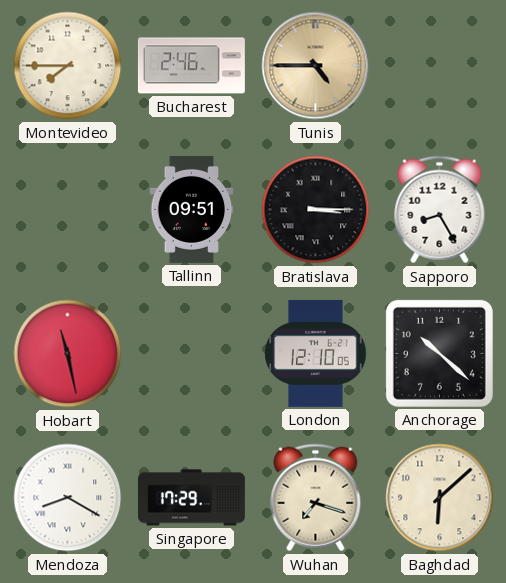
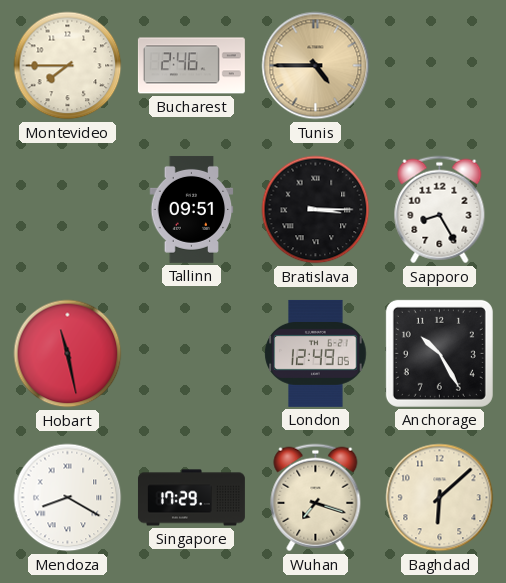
London: 12:10 -> 12:49
Anchorage: 10:22 -> 10:25
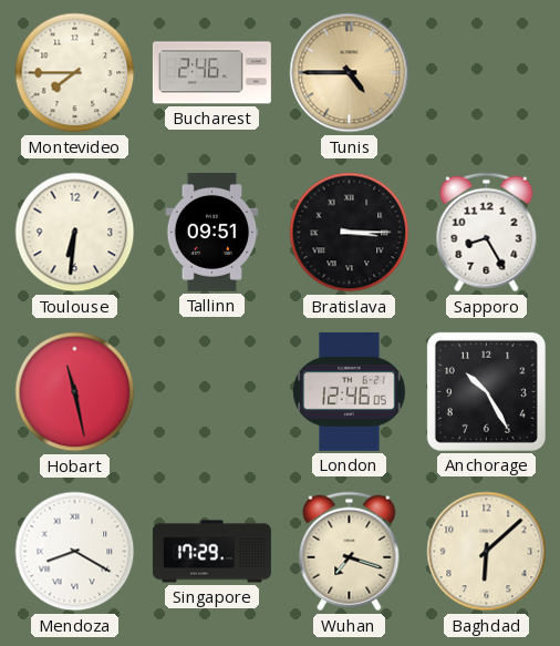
Toulouse: none -> 6:31
London: 12:49 -> 12:46
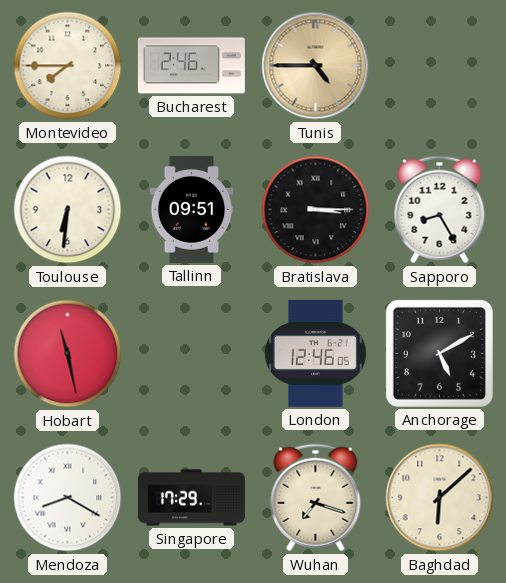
Anchorage: 10:25 -> 5:10
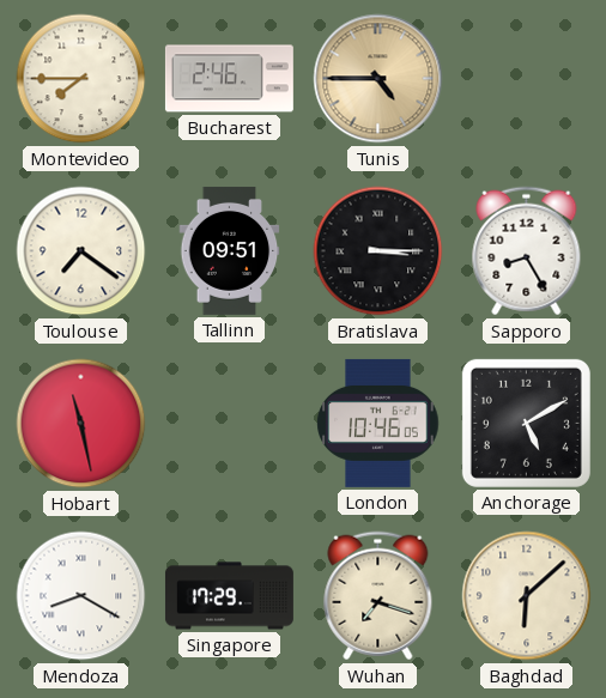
Toulouse: 6:31 -> 7:21
London: 12:46 -> 10:46
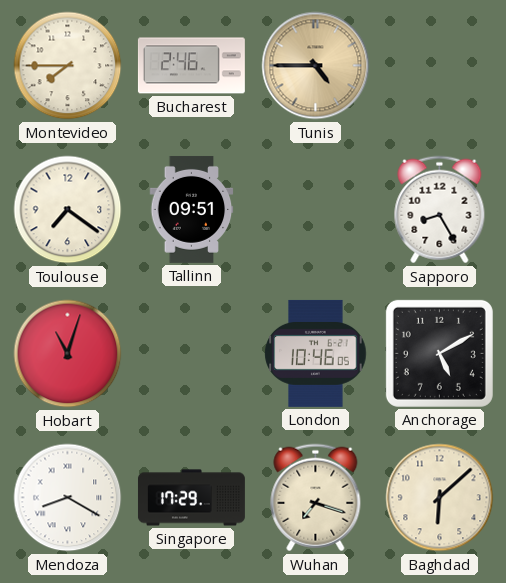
Bratislava: 3:15 -> none
Hobart: 11:28 -> 11:03
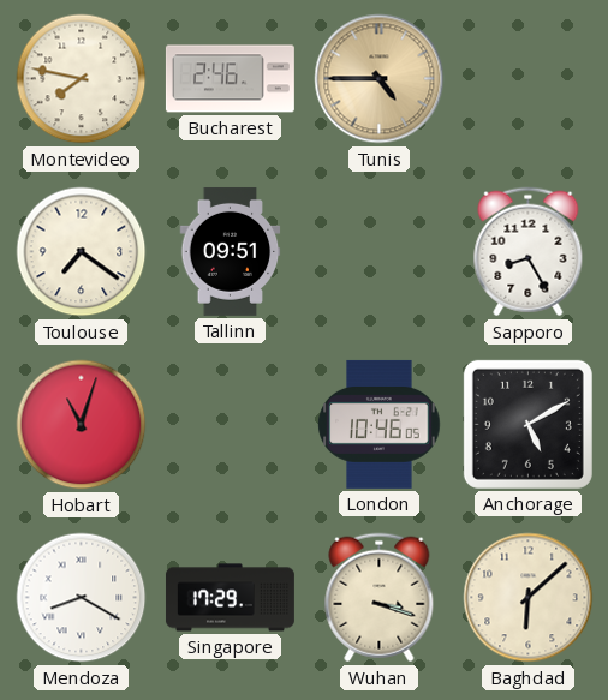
Montevideo: 7:45 -> 7:47
Wuhan: 7:18 -> 3:18
